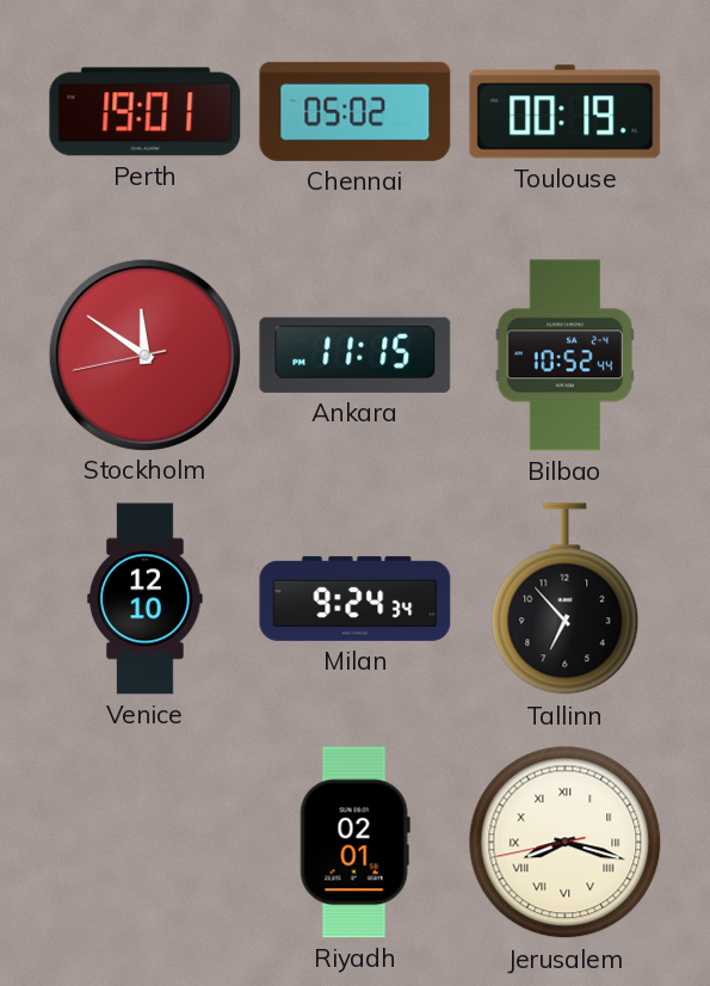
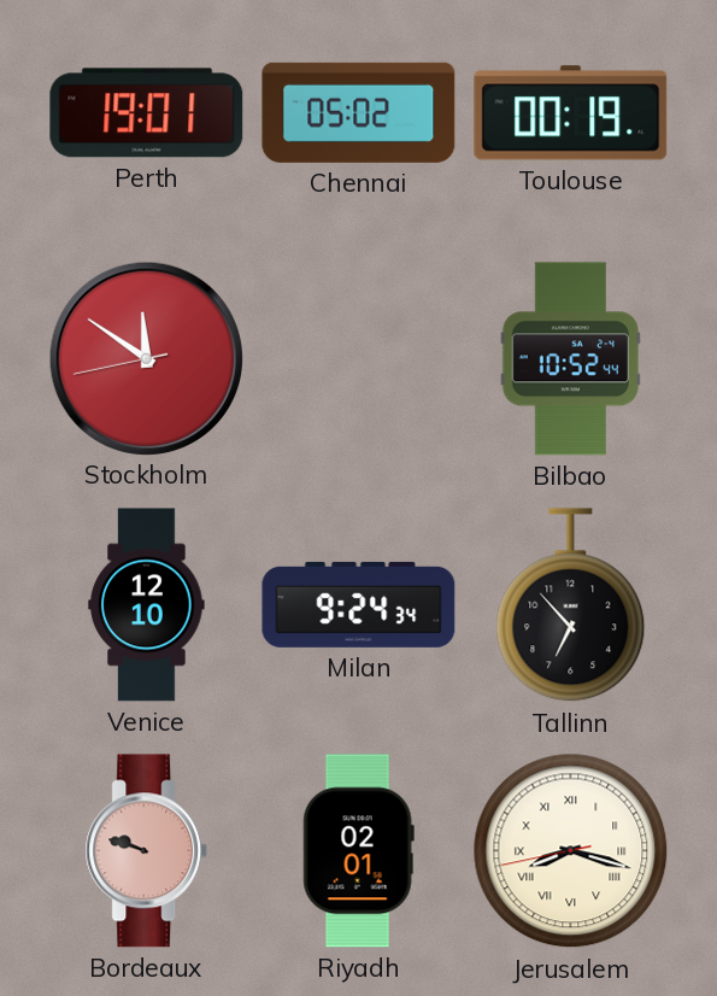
Ankara: 11:15 -> none
Bordeaux: none -> 9:48
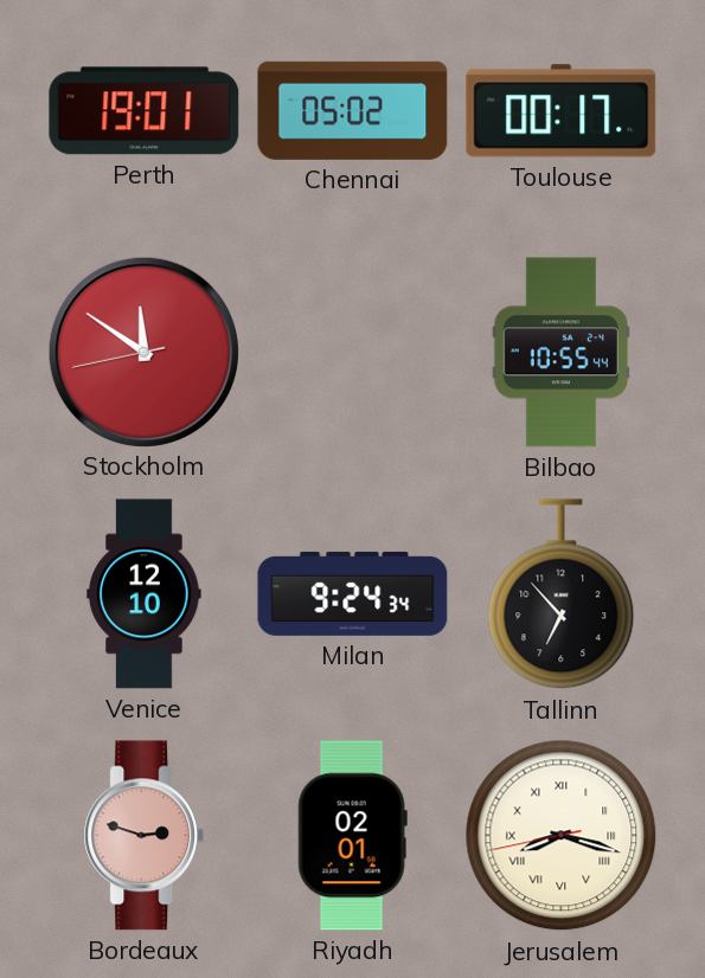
Toulouse: 00:19 -> 00:17
Bilbao: 10:52 -> 10:55
Bordeaux: 9:48 -> 2:48
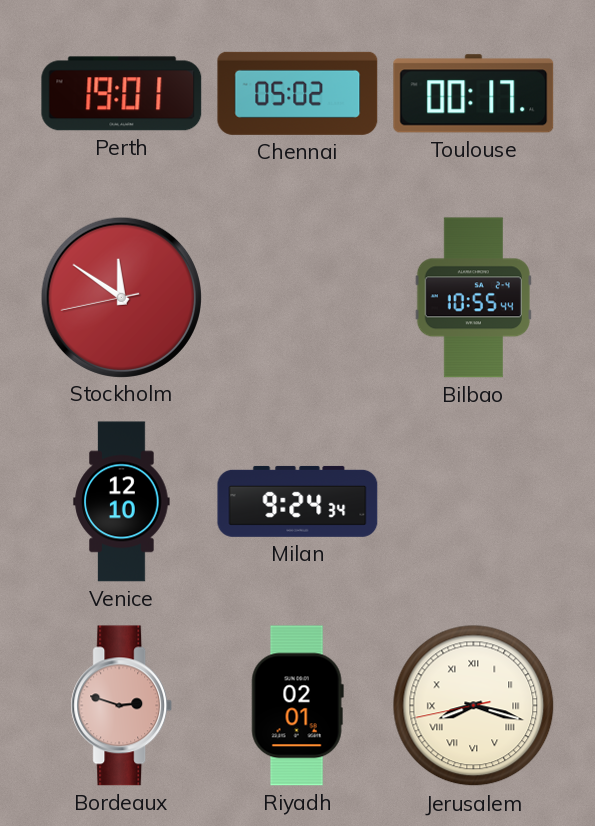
Tallinn: 6:53 -> none
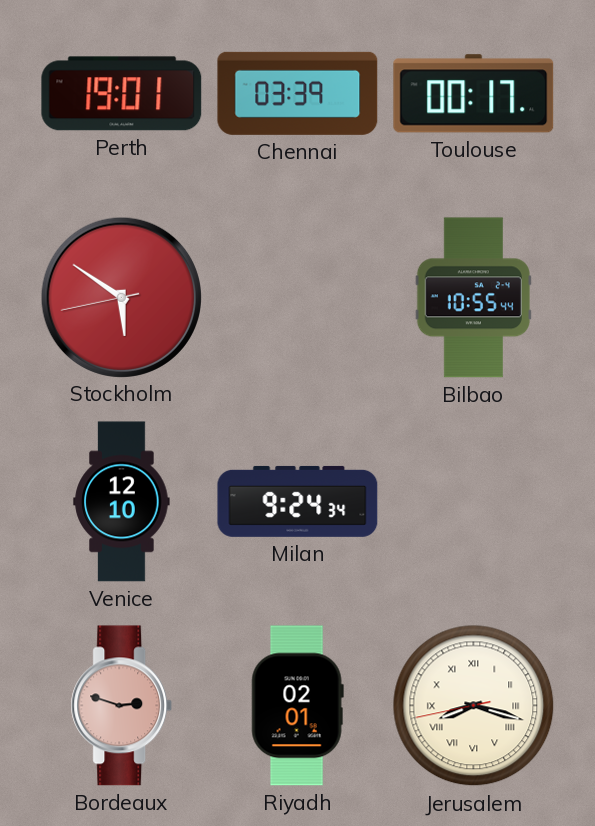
Chennai: 05:02 -> 03:39
Stockholm: 11:50 -> 5:50
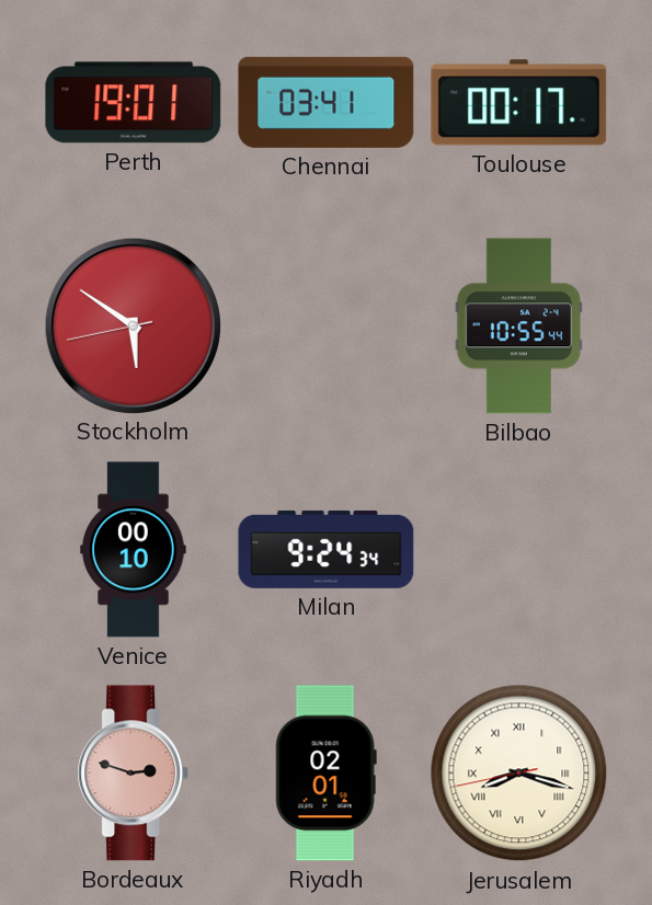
Chennai: 03:39 -> 03:41
Venice: 12:10 -> 00:10
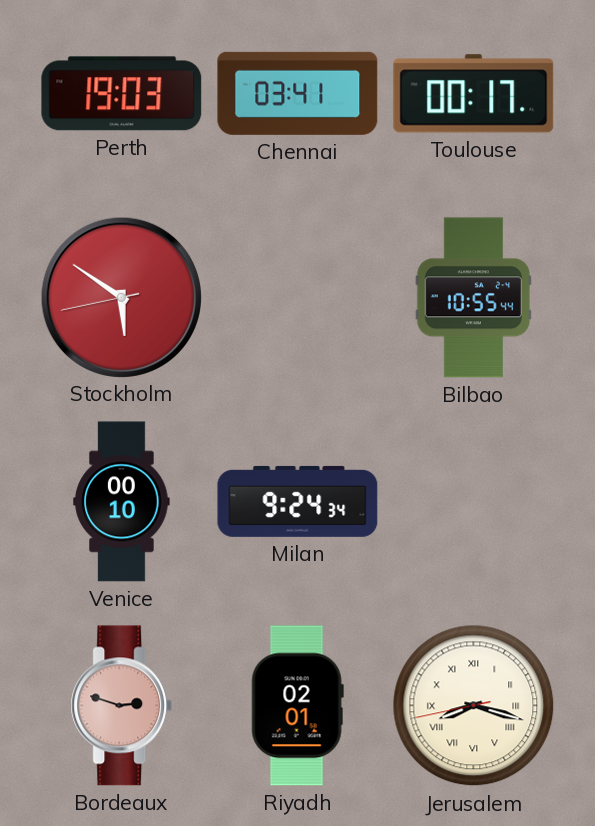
Perth: 19:01 -> 19:03
